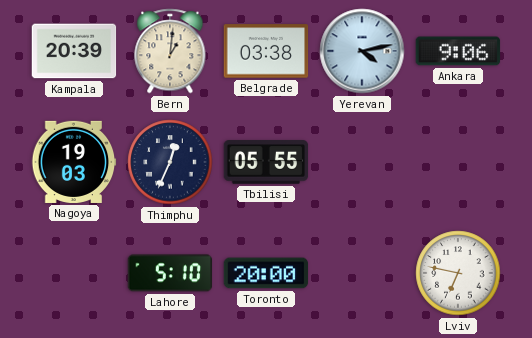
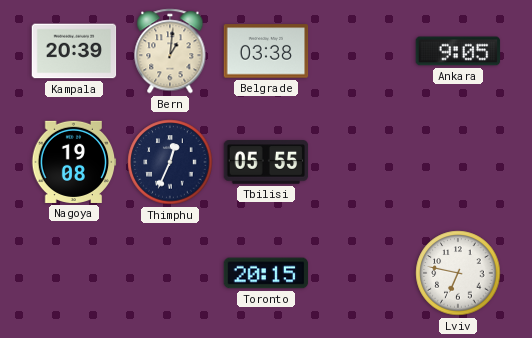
Yerevan: 4:13 -> none
Ankara: 9:06 -> 9:05
Nagoya: 19:03 -> 19:08
Lahore: 5:10 -> none
Toronto: 20:00 -> 20:15
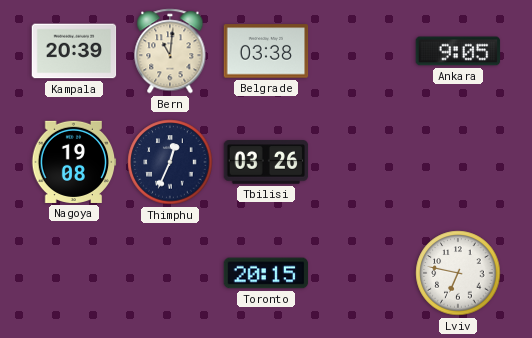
Bern: 1:01 -> 11:01
Tbilisi: 05:55 -> 03:26
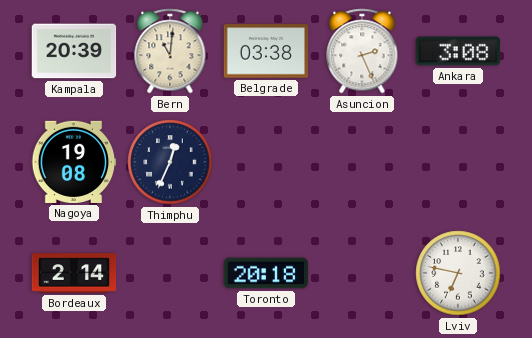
Asuncion: none -> 2:26
Ankara: 9:05 -> 3:08
Tbilisi: 03:26 -> none
Bordeaux: none -> 2:14
Toronto: 20:15 -> 20:18
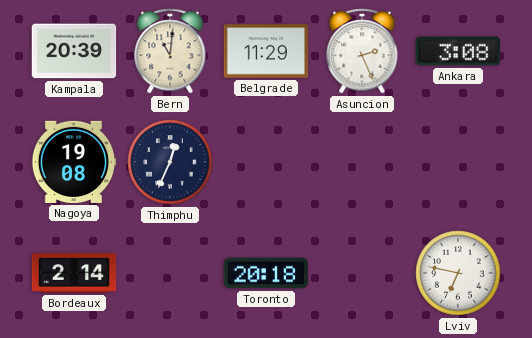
Belgrade: 03:38 -> 11:29
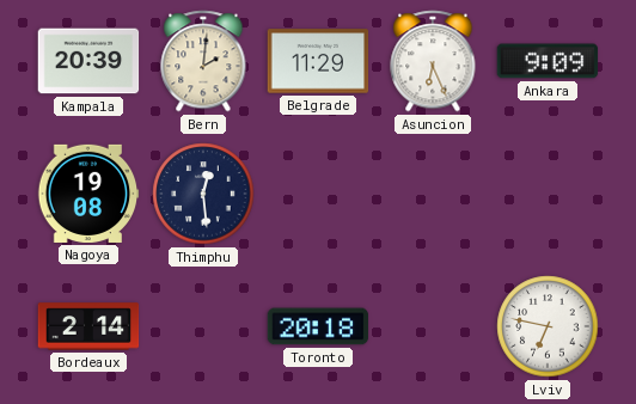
Bern: 11:01 -> 2:01
Asuncion: 2:26 -> 6:26
Ankara: 3:08 -> 9:09
Thimphu: 12:34 -> 12:29
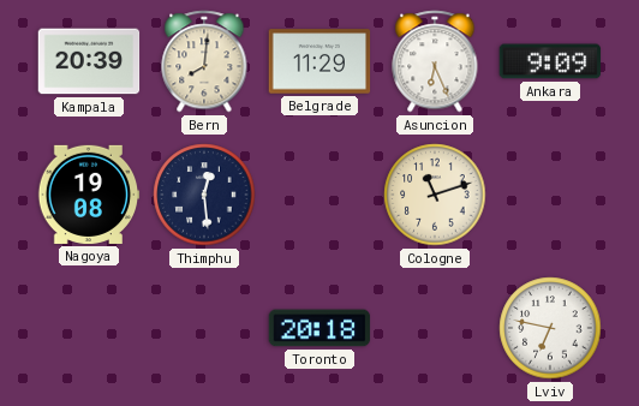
Bern: 2:01 -> 8:01
Cologne: none -> 11:12
Bordeaux: 2:14 -> none
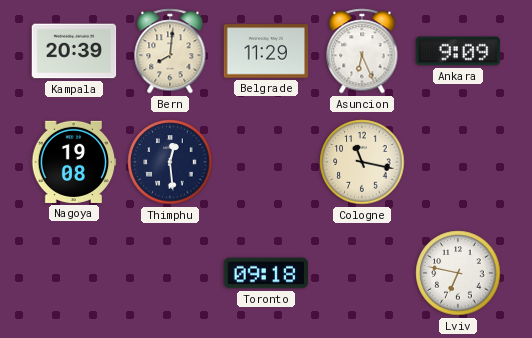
Cologne: 11:12 -> 11:17
Toronto: 20:18 -> 09:18
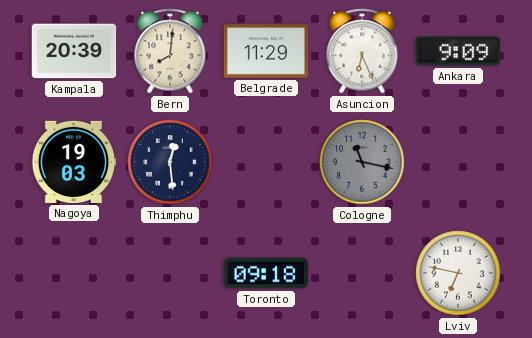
Nagoya: 19:08 -> 19:03
Cologne dial: cream -> grey
